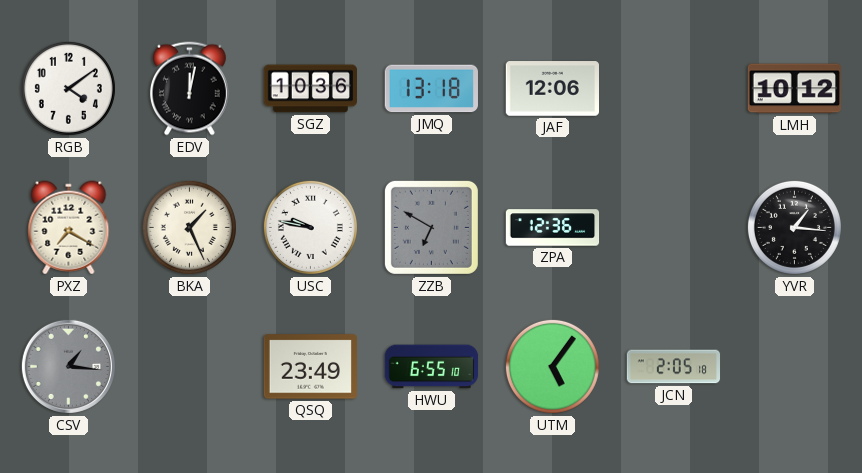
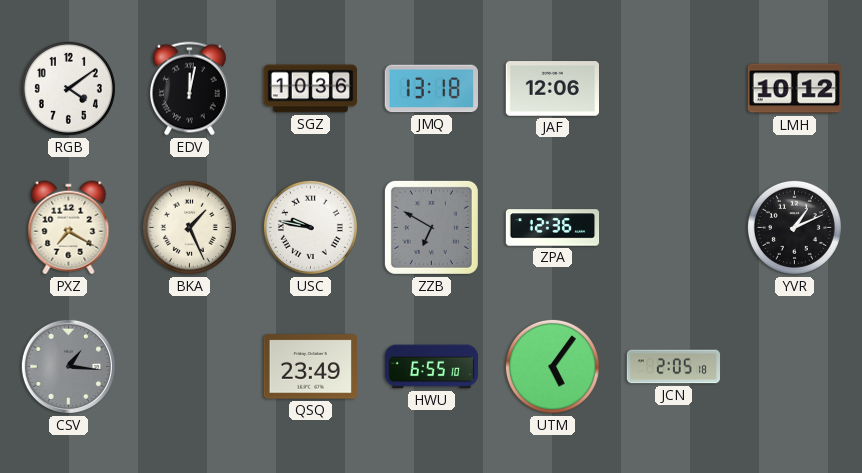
YVR: 1:16 -> 1:11
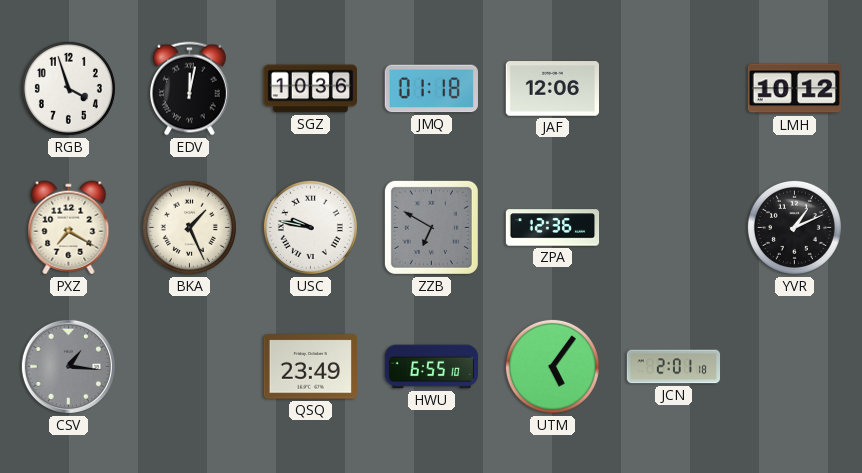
RGB: 4:09 -> 3:57
JMQ: 13:18 -> 01:18
JCN: 2:05 -> 2:01
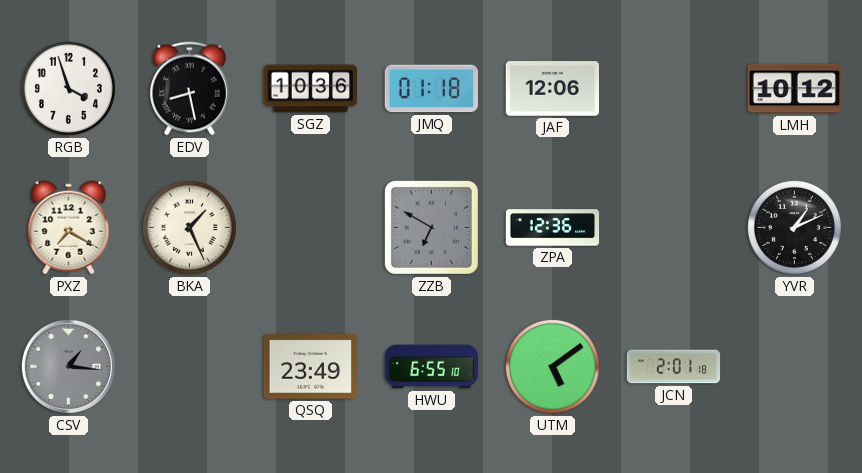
EDV: 12:02 -> 8:28
USC: 9:47 -> none
UTM: 5:06 -> 5:09
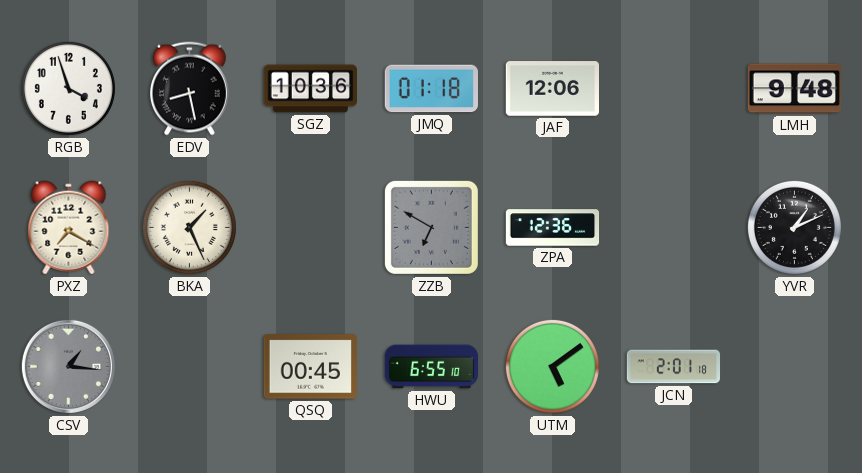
LMH: 10:12 -> 9:48
QSQ: 23:49 -> 00:45
